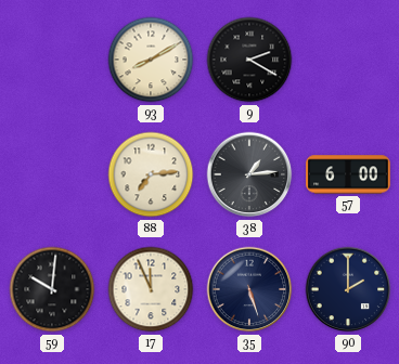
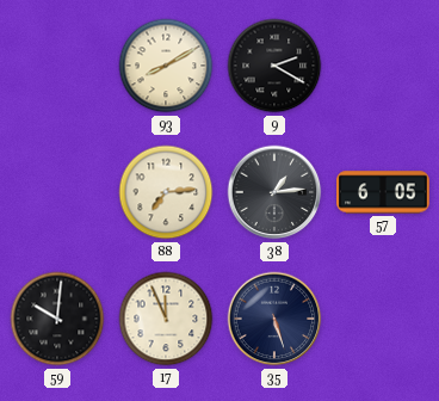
57: 6:00 -> 6:05
90: 2:00 -> none
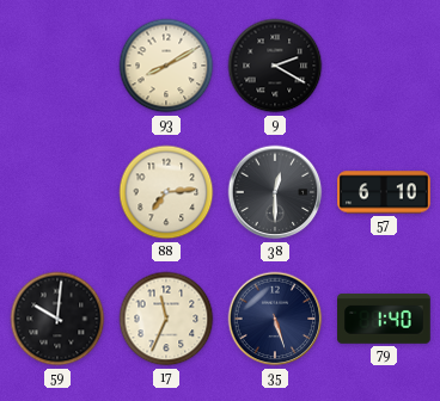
38: 1:14 -> 12:30
57: 6:05 -> 6:10
17: 11:56 -> 11:34
79: none -> 1:40
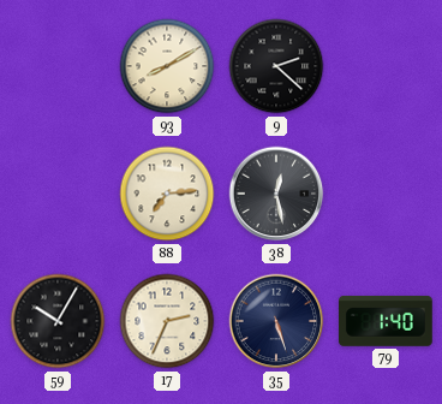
9: 2:20 -> 2:22
38: 12:30 -> 12:28
57: 6:10 -> none
59: 10:01 -> 10:05
17: 11:34 -> 2:34
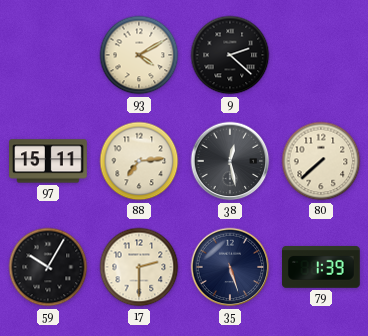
93: 8:10 -> 4:10
97: none -> 15:11
80: none -> 7:38
17: 2:34 -> 2:30
79: 1:40 -> 1:39
